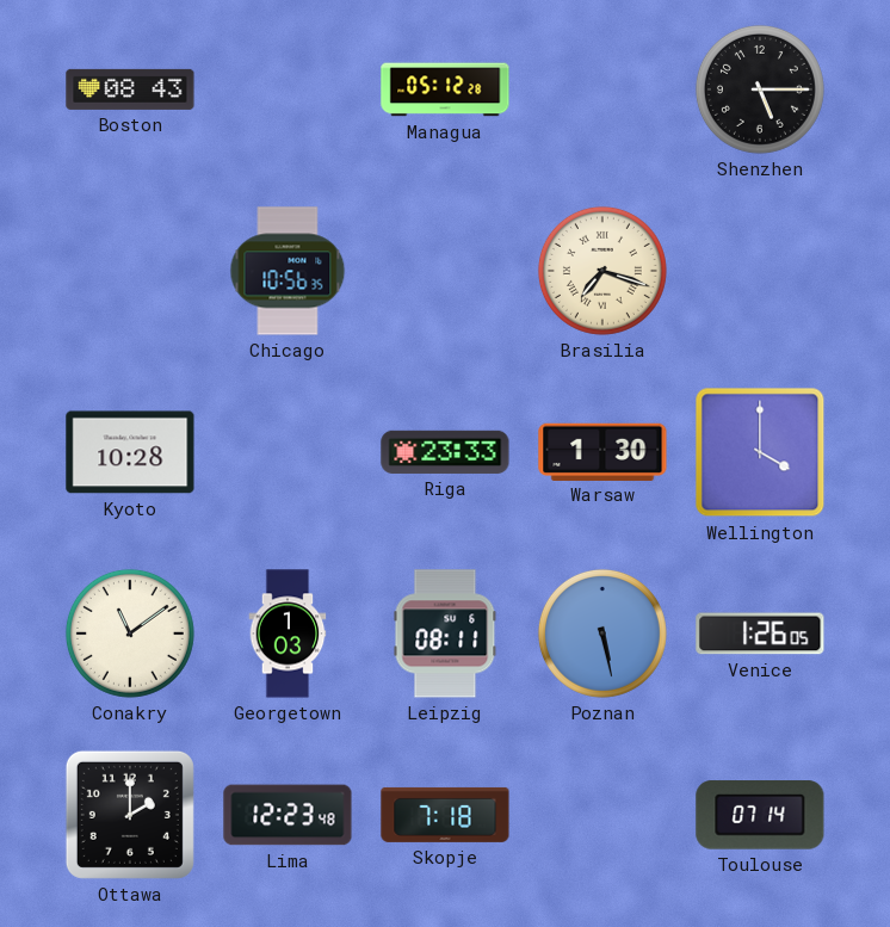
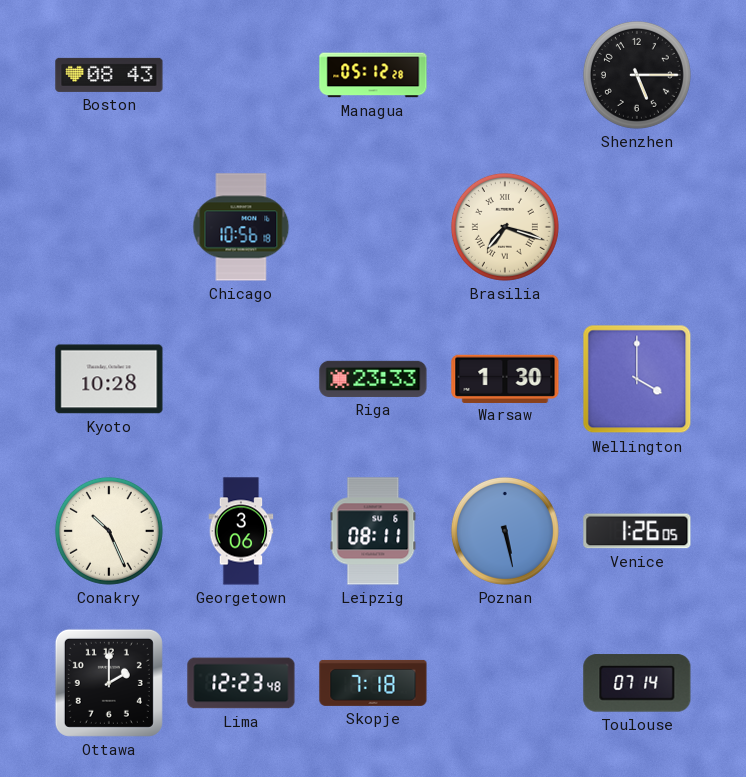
Chicago: 10:56:35 -> 10:56:18
Conakry: 11:09 -> 10:26
Georgetown: 1:03 -> 3:06
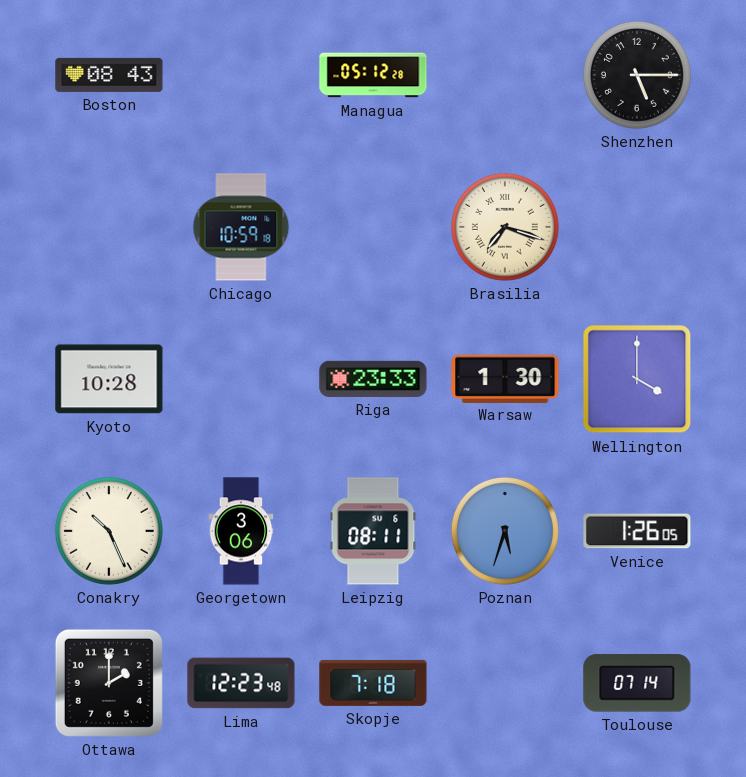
Chicago: 10:56 -> 10:59
Poznan: 5:28 -> 5:33
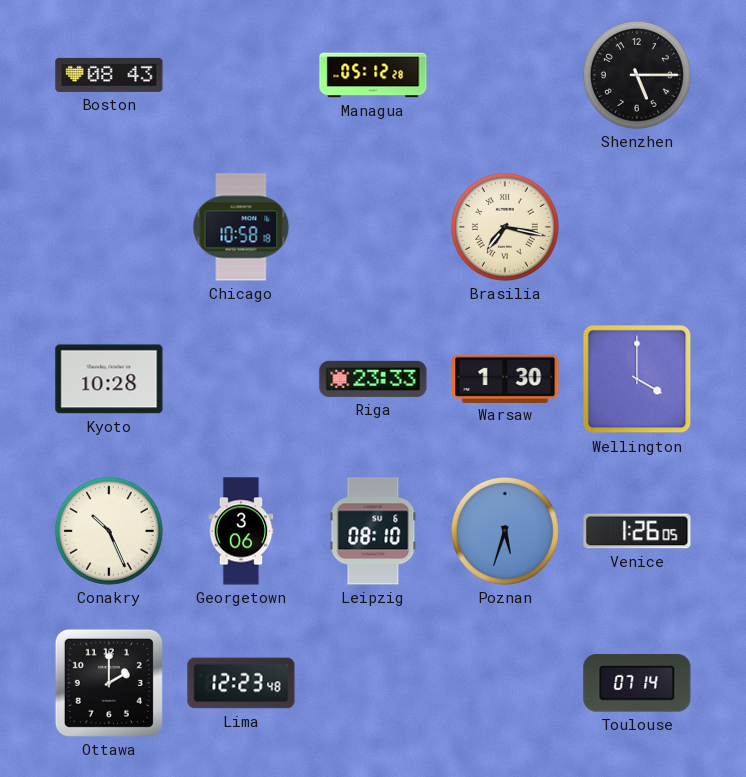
Chicago: 10:59 -> 10:58
Brasilia: 7:18 -> 7:17
Leipzig: 08:11 -> 08:10
Skopje: 7:18 -> none
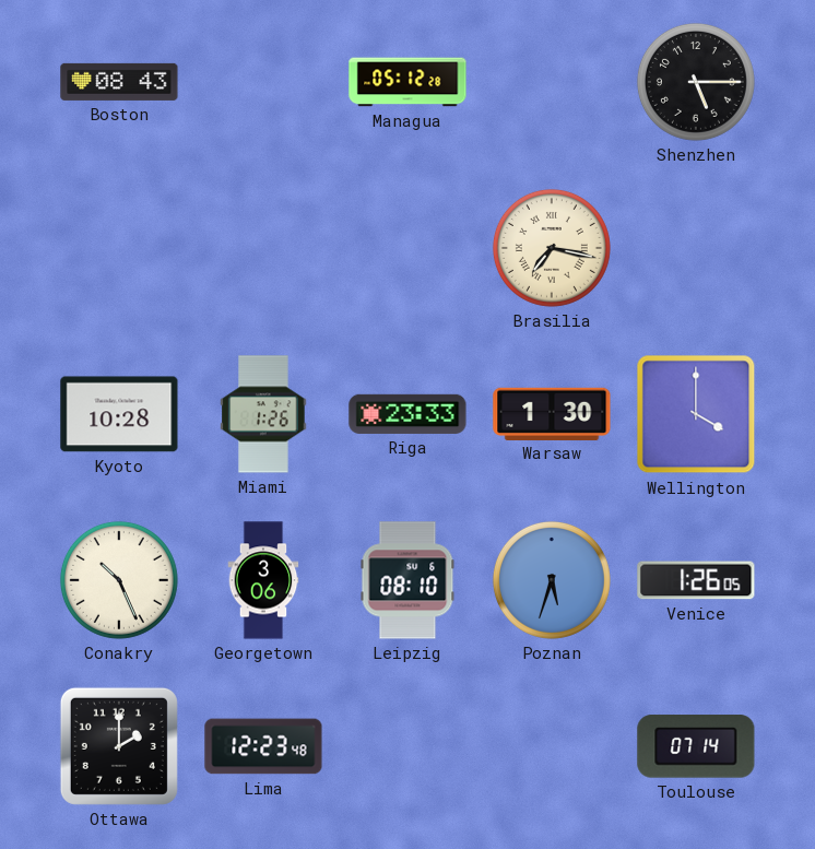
Chicago: 10:58 -> none
Miami: none -> 1:26
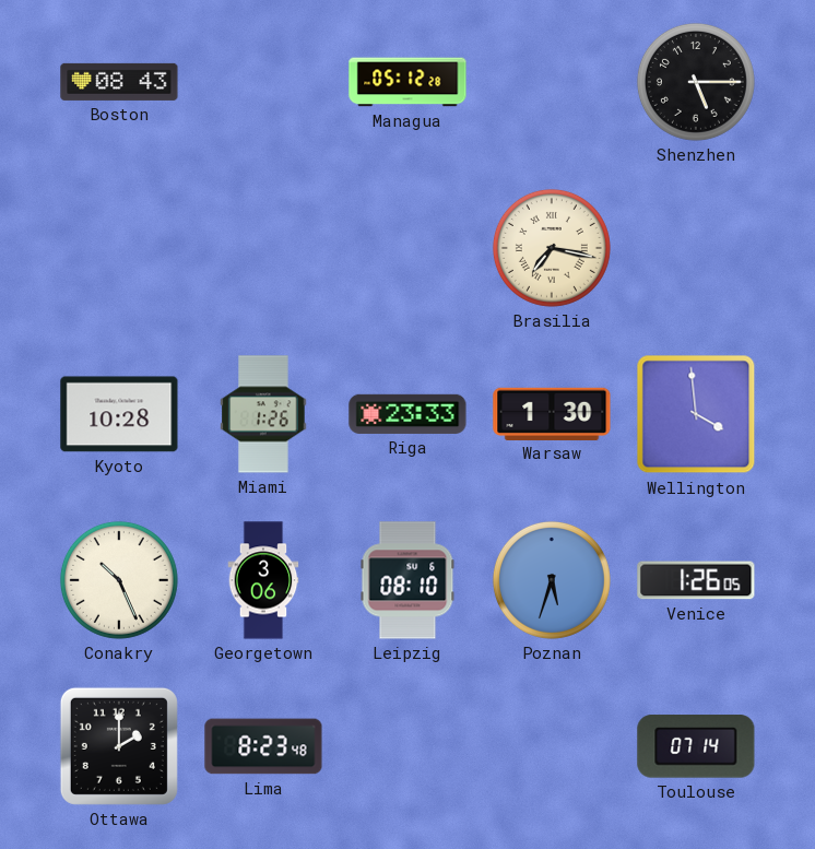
Wellington: 4:00 -> 3:59
Lima: 12:23 -> 8:23
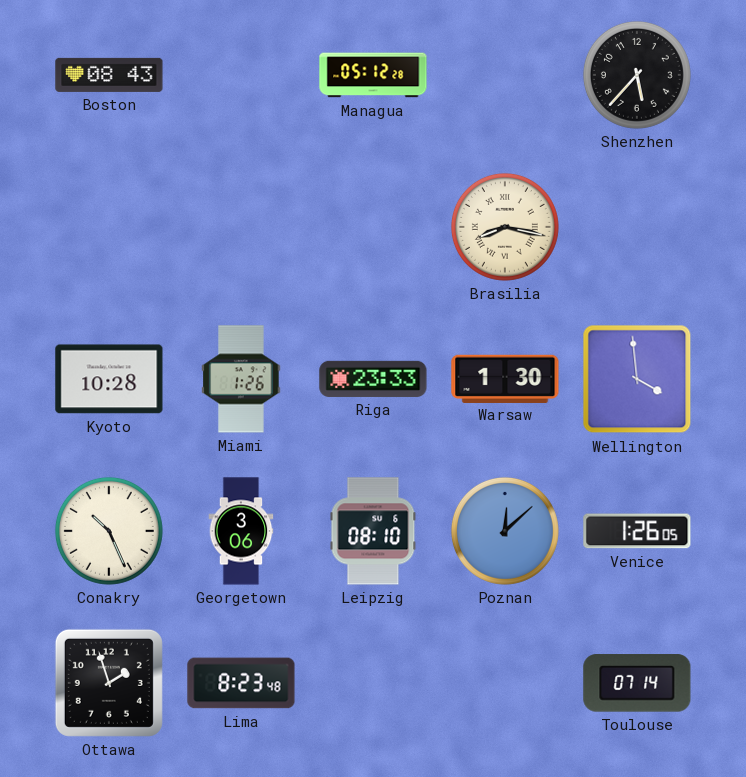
Shenzhen: 5:15 -> 5:37
Brasilia: 7:17 -> 8:17
Poznan: 5:33 -> 12:08
Ottawa: 2:00 -> 1:57
